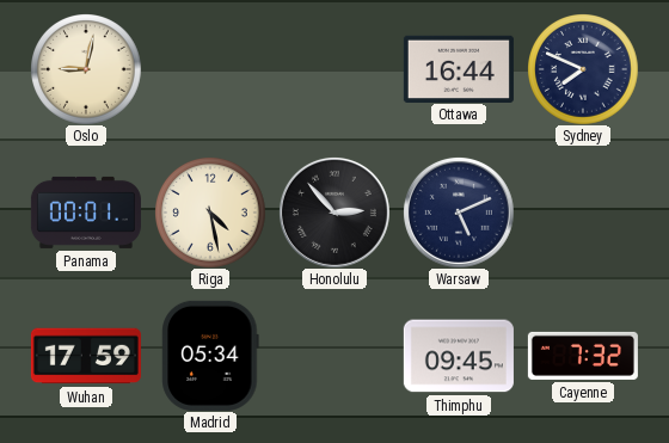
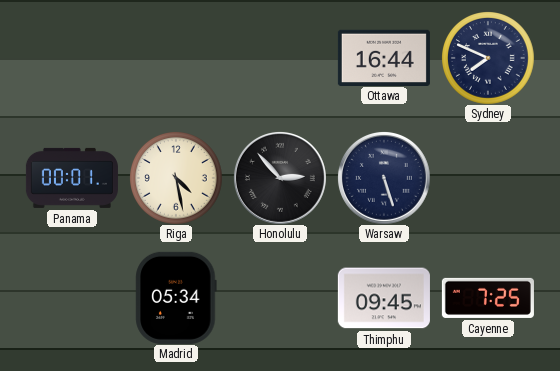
Oslo: 9:02 -> none
Warsaw: 5:11 -> 5:27
Wuhan: 17:59 -> none
Cayenne: 7:32 -> 7:25
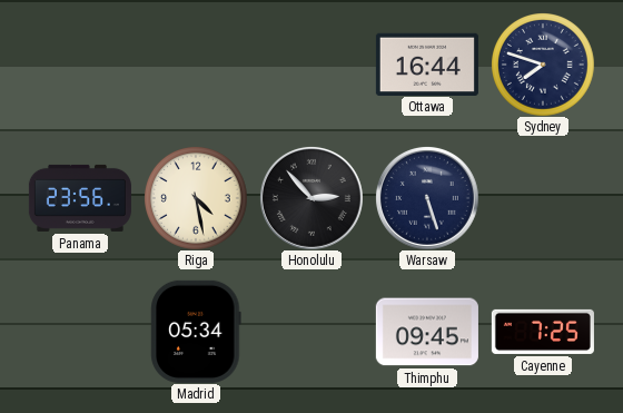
Sydney: 7:49 -> 7:48
Panama: 00:01 -> 23:56
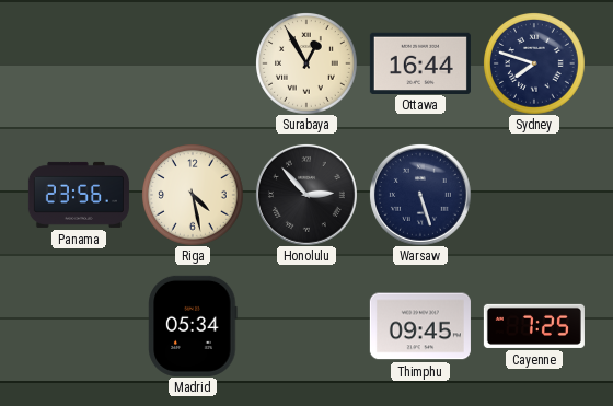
Surabaya: none -> 12:55
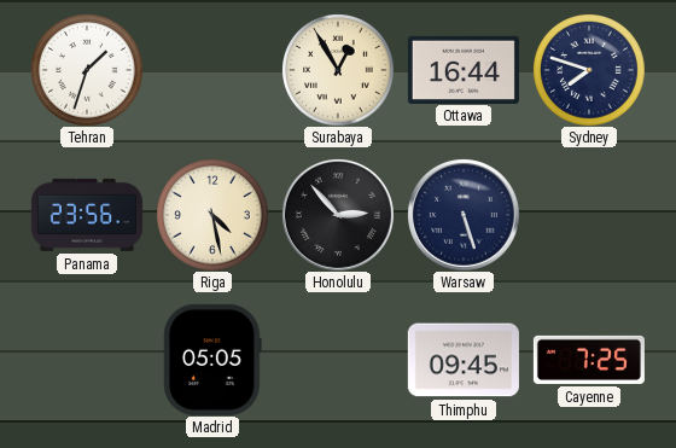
Tehran: none -> 1:33
Madrid: 05:34 -> 05:05
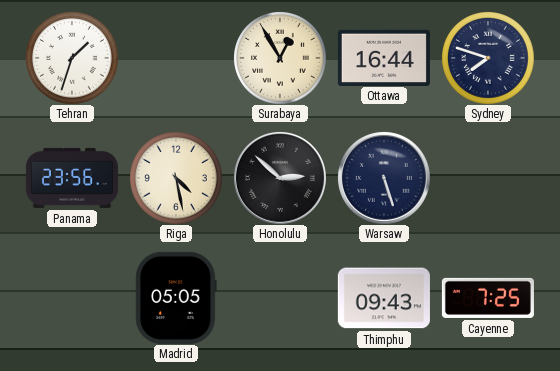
Honolulu: 2:53 -> 2:52
Thimphu: 09:45 -> 09:43
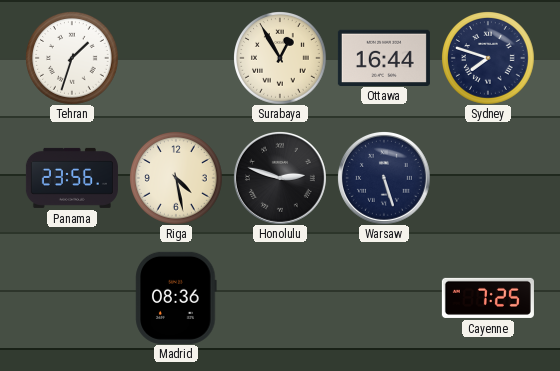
Honolulu: 2:52 -> 2:48
Madrid: 05:05 -> 08:36
Thimphu: 09:43 -> none
